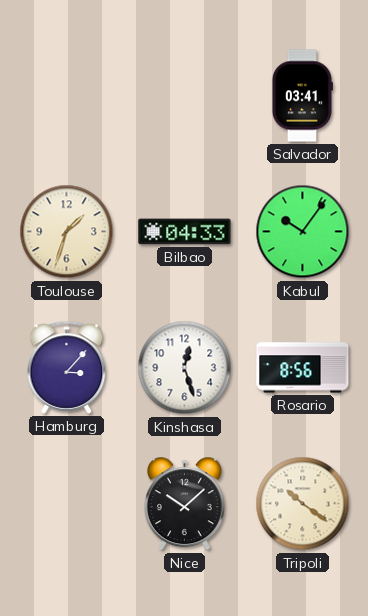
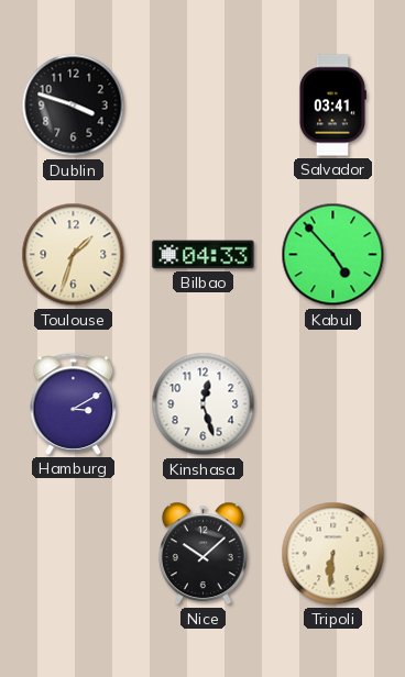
Dublin: none -> 3:48
Kabul: 10:06 -> 4:53
Hamburg: 3:07 -> 3:10
Rosario: 8:56 -> none
Tripoli: 10:21 -> 6:31
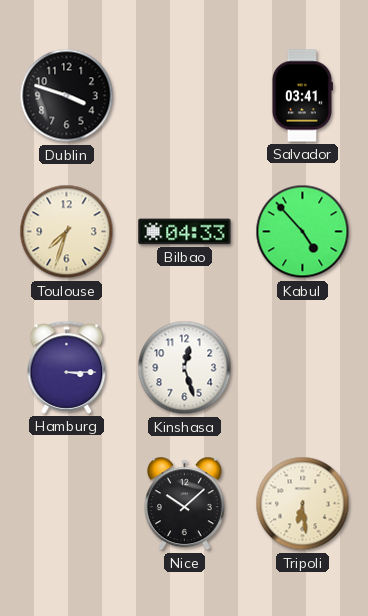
Toulouse: 1:33 -> 7:33
Hamburg: 3:10 -> 3:15
Tripoli: 6:31 -> 6:29
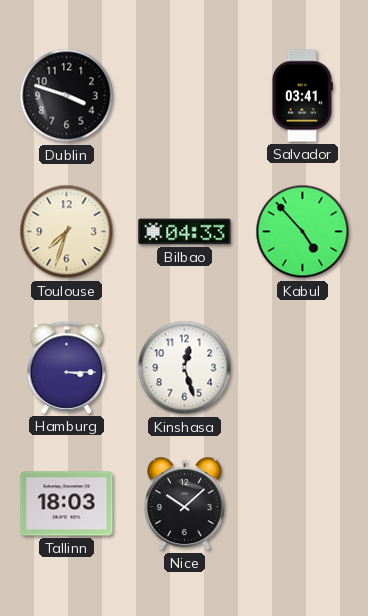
Tallinn: none -> 18:03
Tripoli: 6:29 -> none
